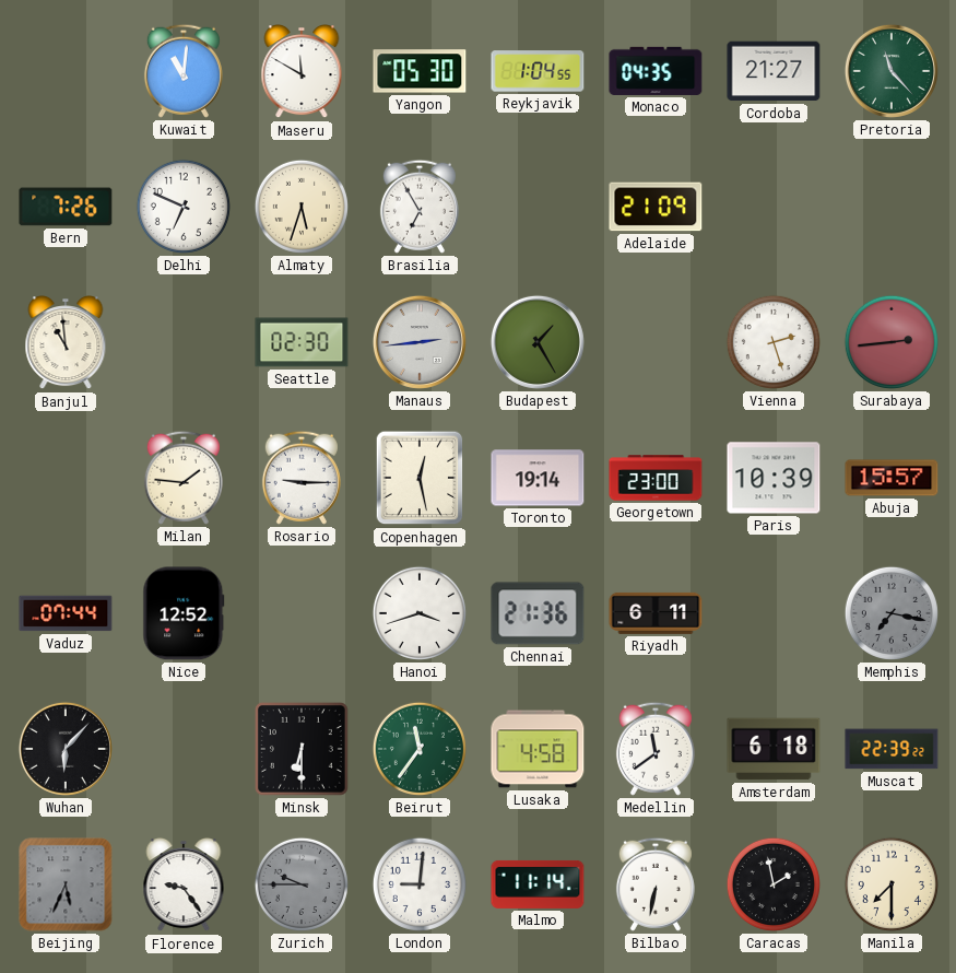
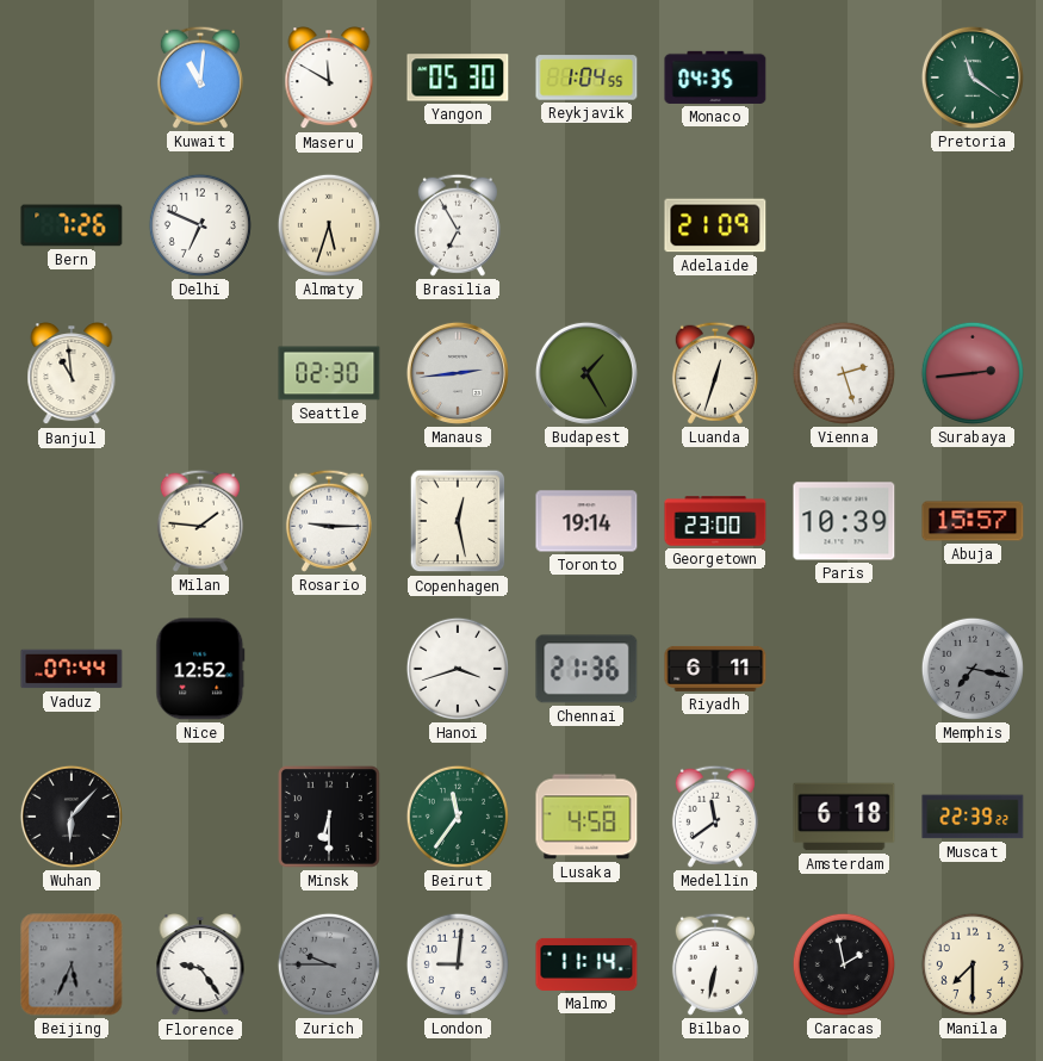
Cordoba: 21:27 -> none
Pretoria: 11:23 -> 11:21
Luanda: none -> 12:33
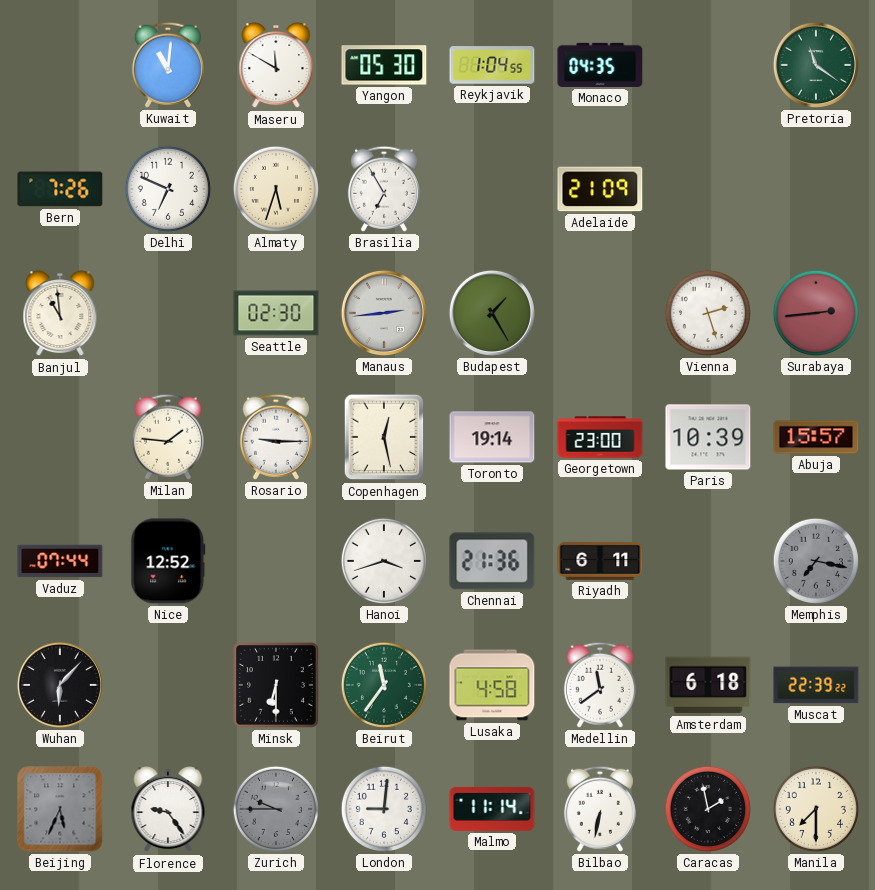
Luanda: 12:33 -> none
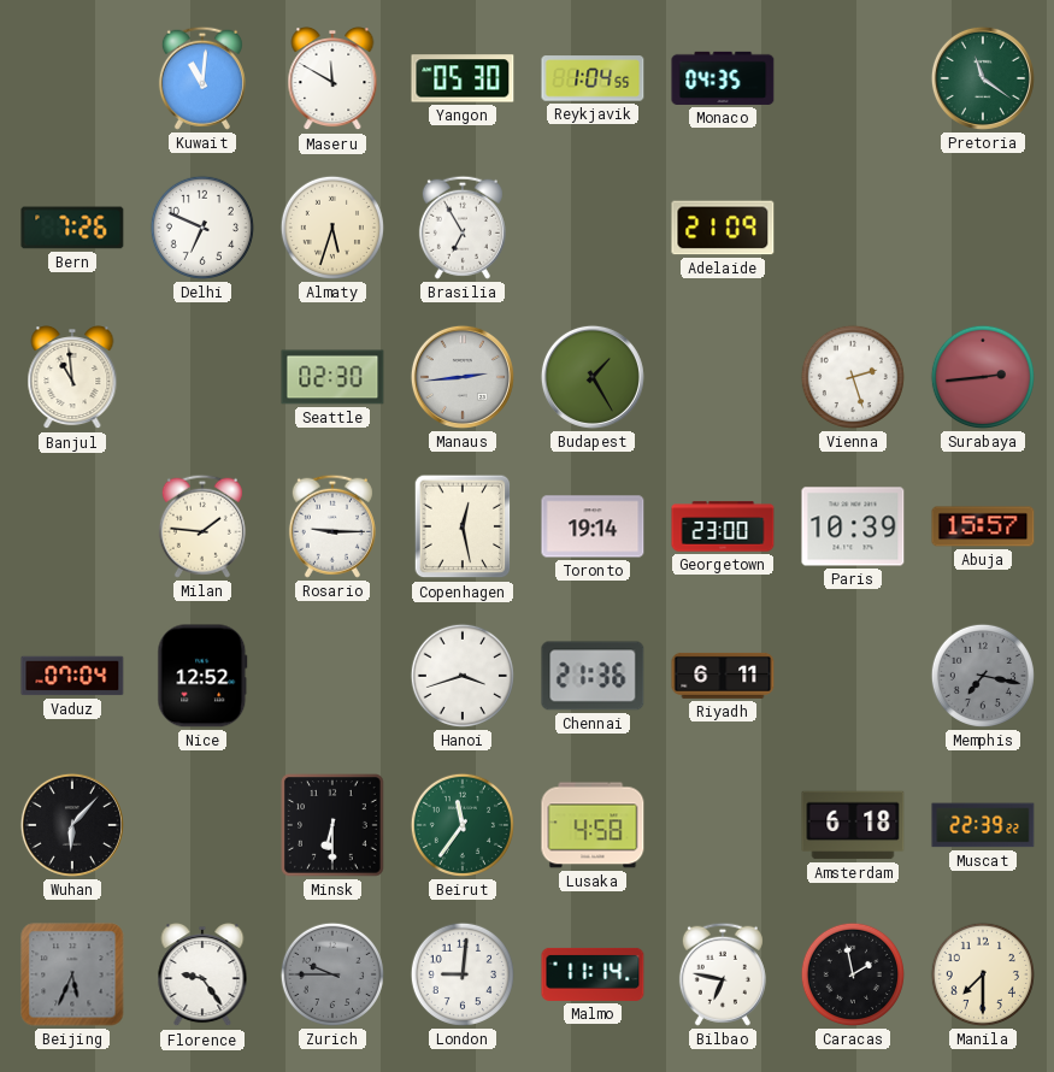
Vaduz: 07:44 -> 07:04
Medellin: 11:39 -> none
Bilbao: 6:32 -> 6:47
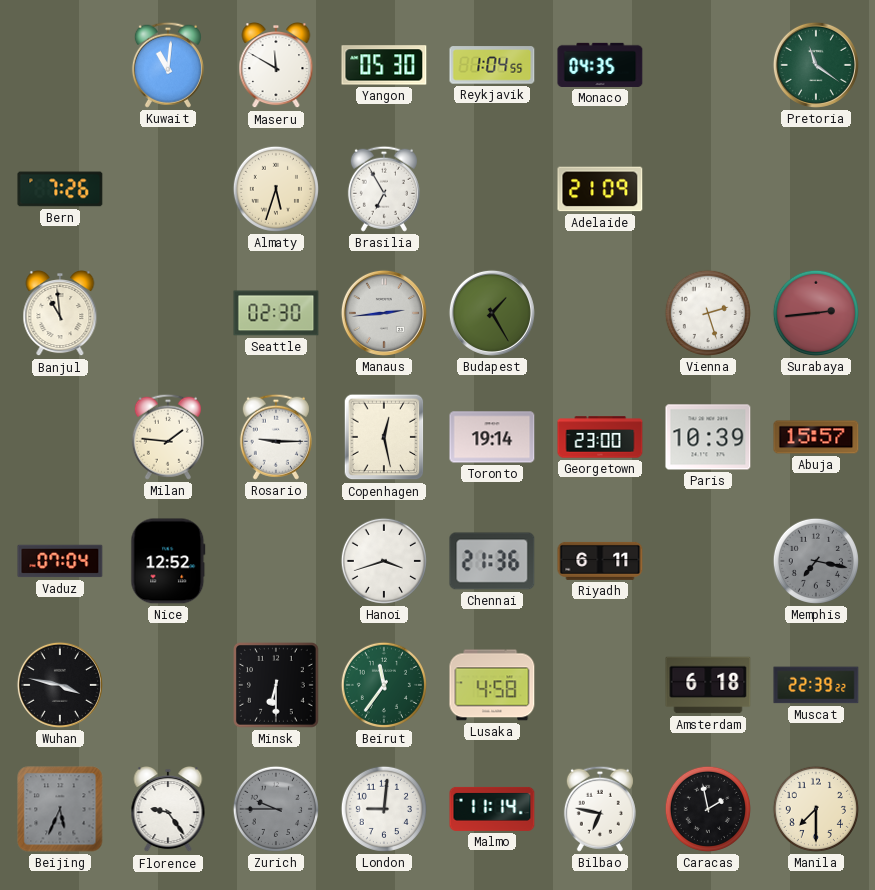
Delhi: 6:49 -> none
Wuhan: 6:07 -> 3:47
